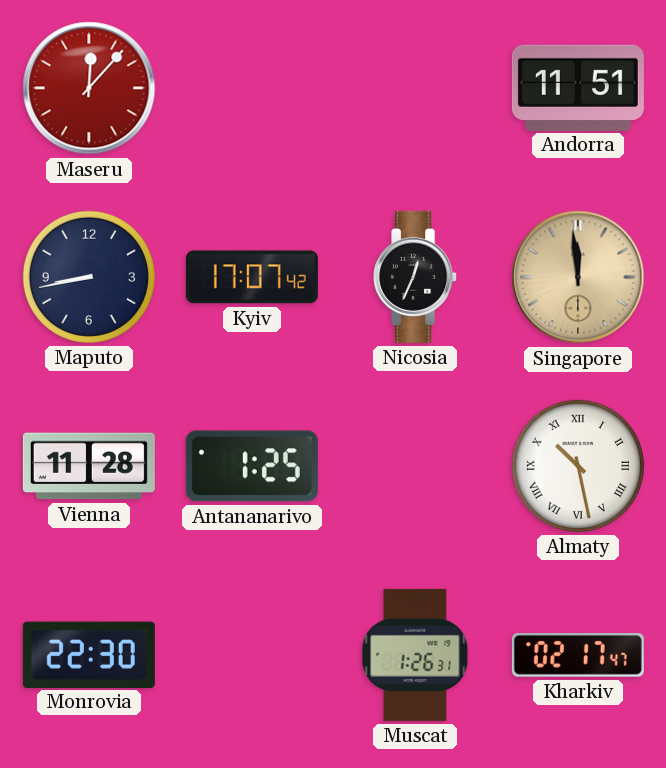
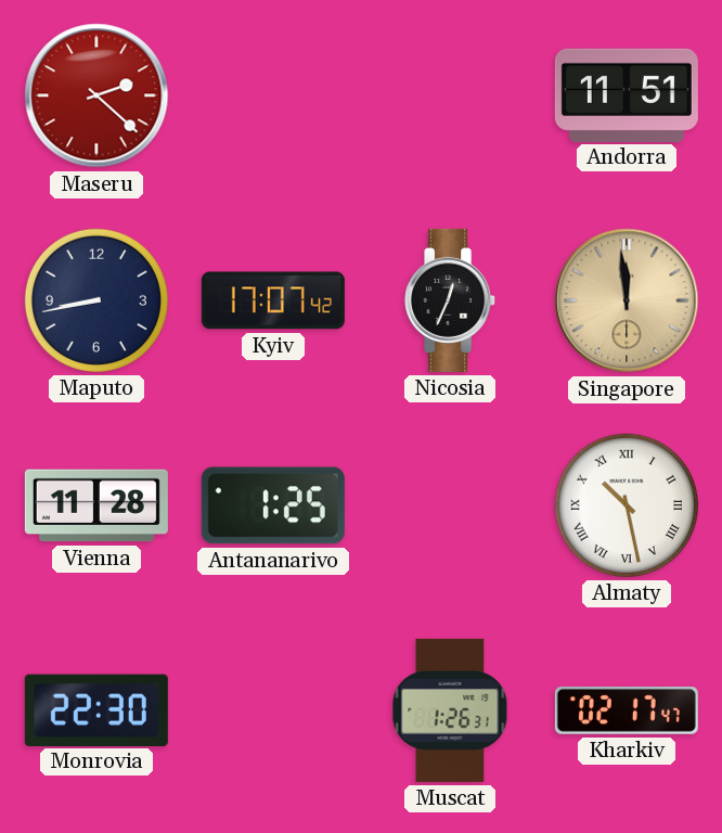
Maseru: 12:07 -> 2:22
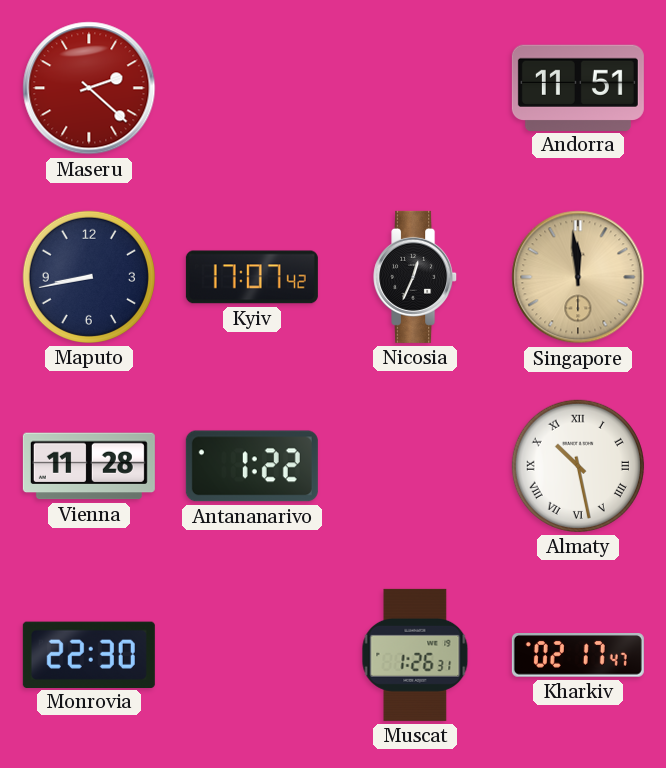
Antananarivo: 1:25 -> 1:22
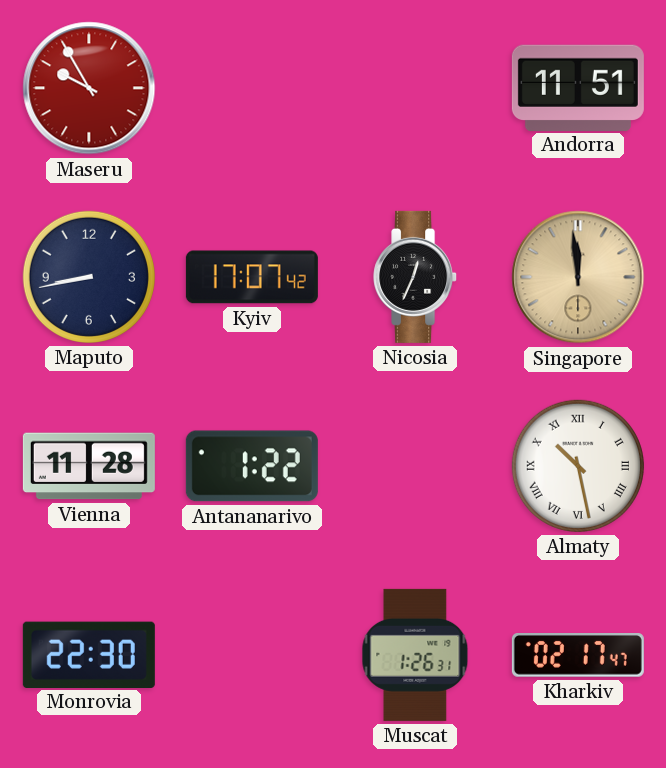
Maseru: 2:22 -> 9:55
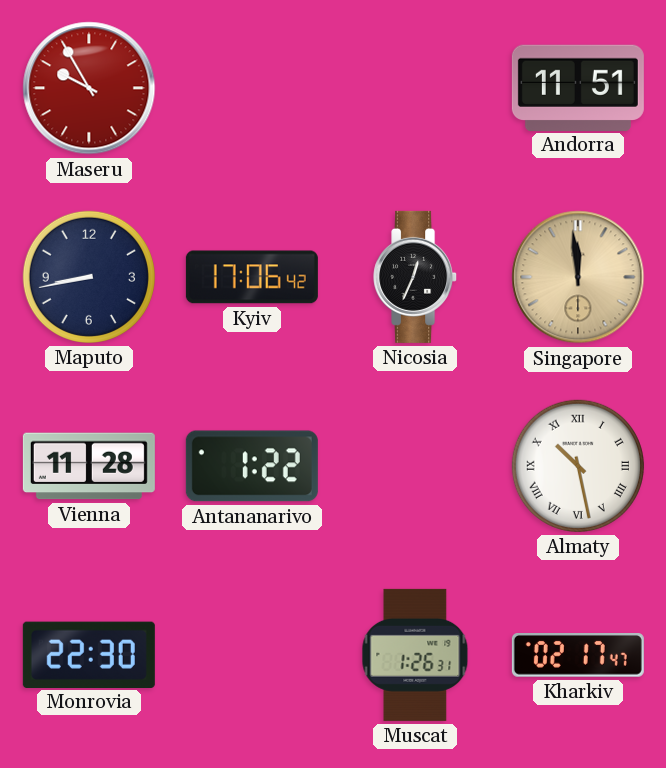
Kyiv: 17:07 -> 17:06
